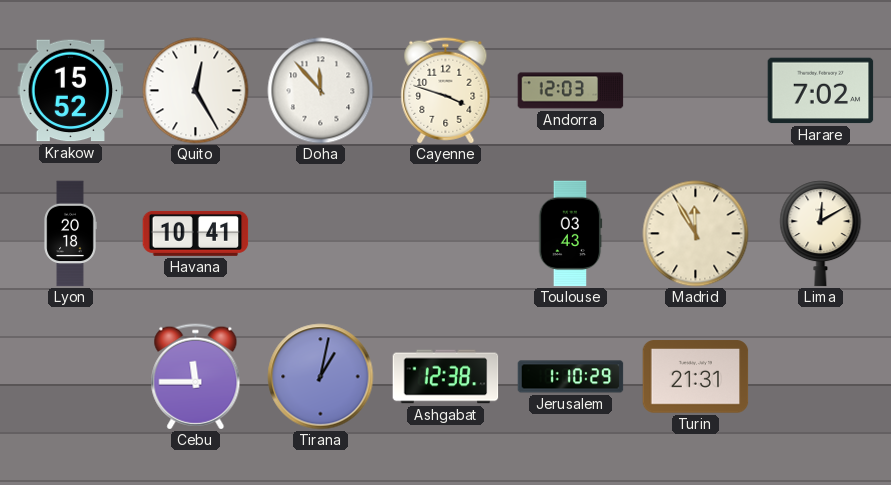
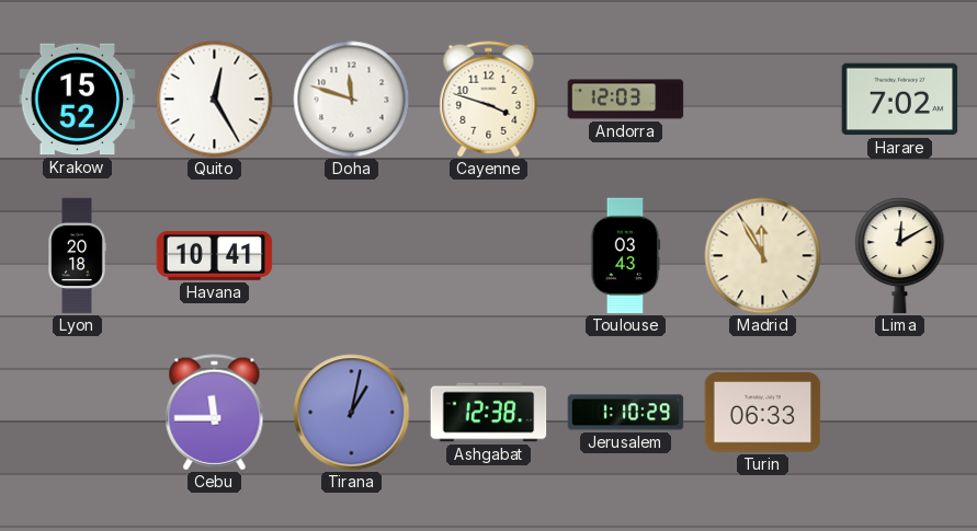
Doha: 11:53 -> 11:48
Turin: 21:31 -> 06:33
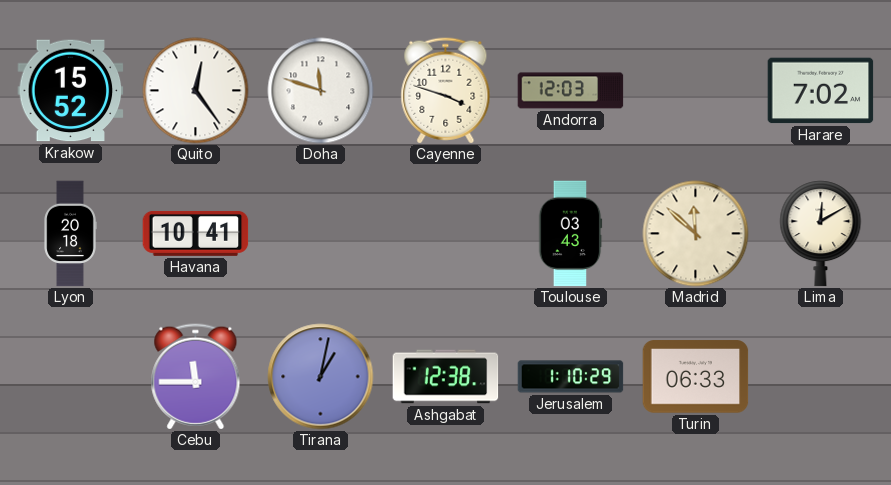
Quito: 12:25 -> 12:24
Madrid: 11:55 -> 11:52
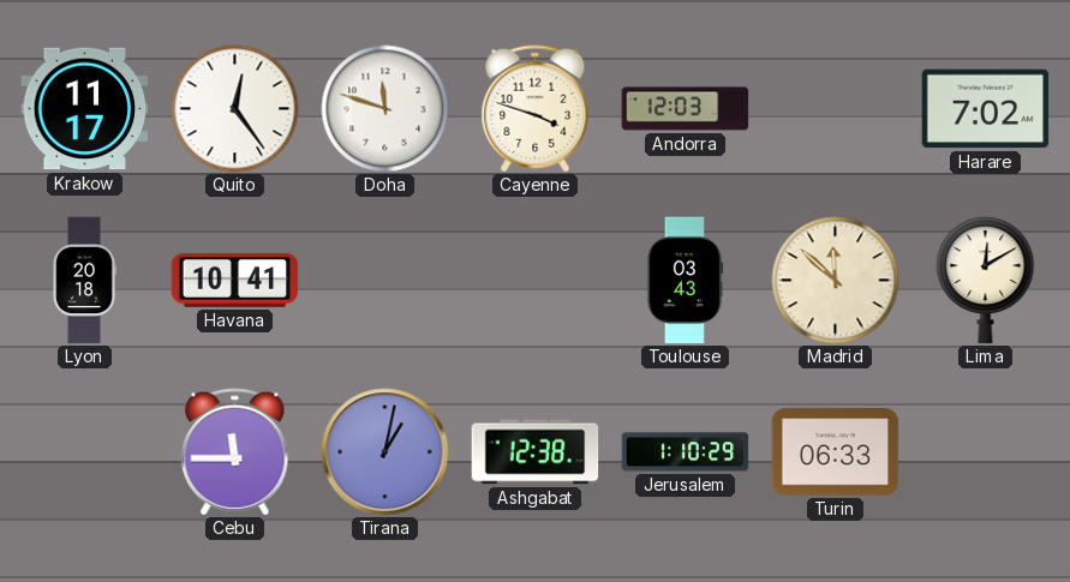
Krakow: 15:52 -> 11:17
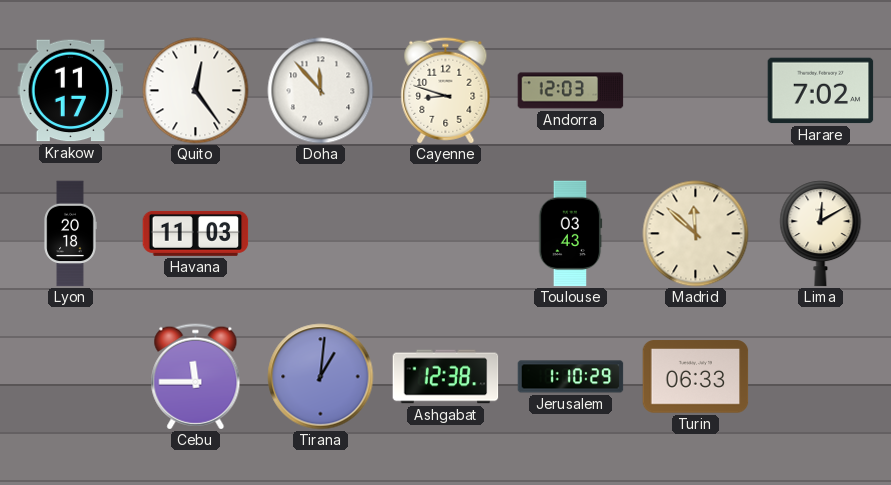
Doha: 11:48 -> 11:53
Cayenne: 3:48 -> 8:48
Havana: 10:41 -> 11:03
Tirana: 1:02 -> 1:01
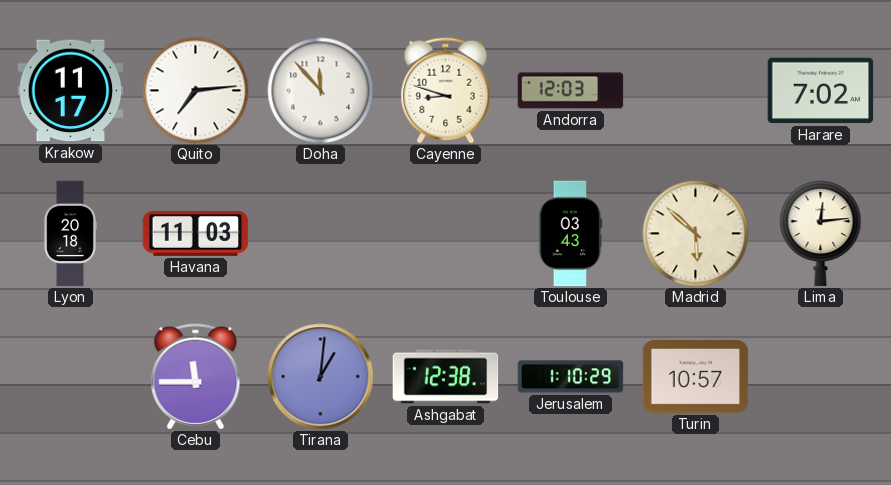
Quito: 12:24 -> 7:14
Madrid: 11:52 -> 5:52
Lima: 12:10 -> 12:14
Turin: 06:33 -> 10:57
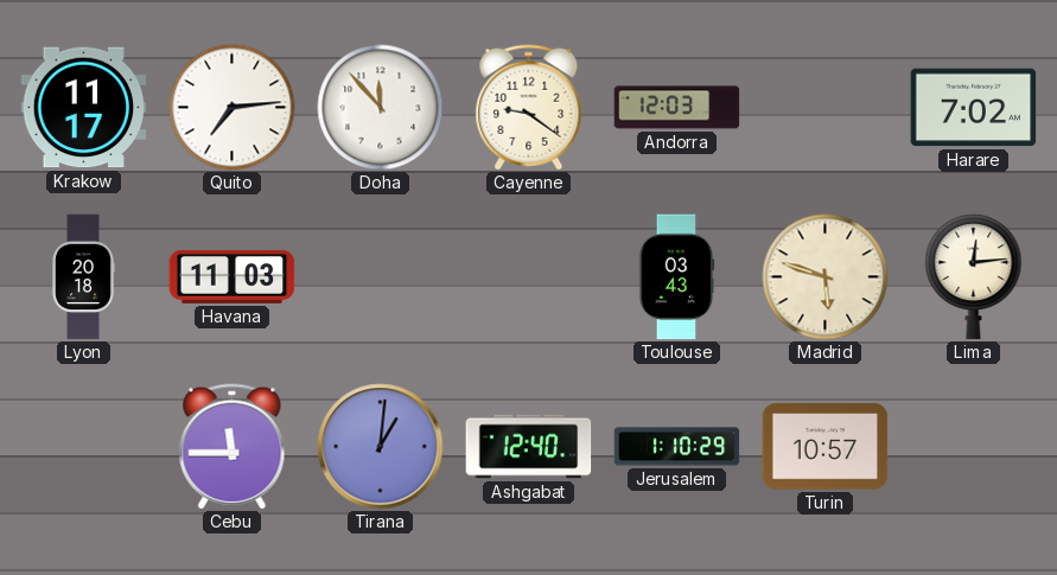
Cayenne: 8:48 -> 9:21
Madrid: 5:52 -> 5:48
Ashgabat: 12:38 -> 12:40
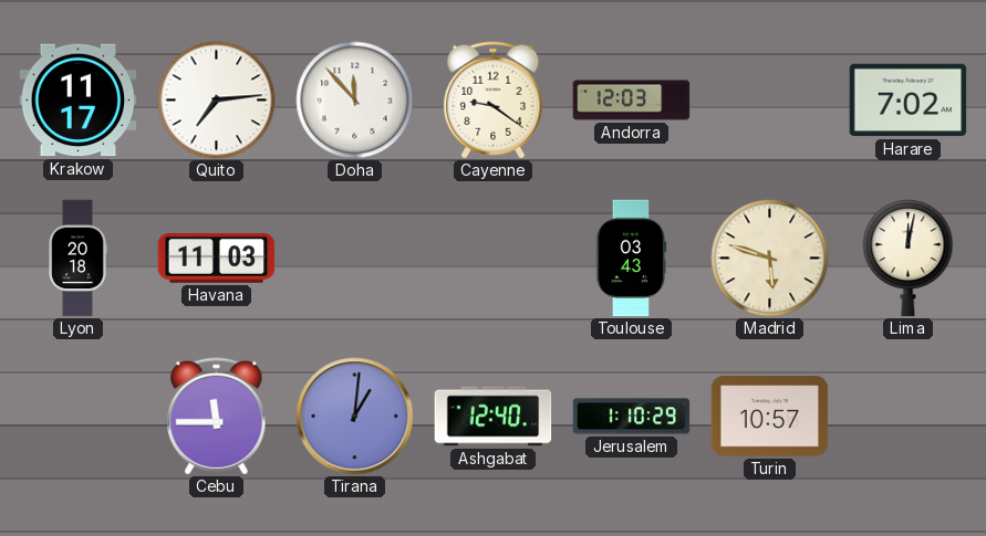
Lima: 12:14 -> 12:02
